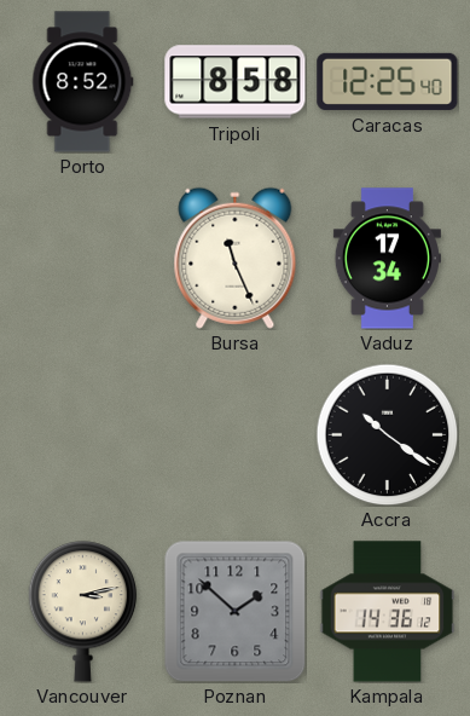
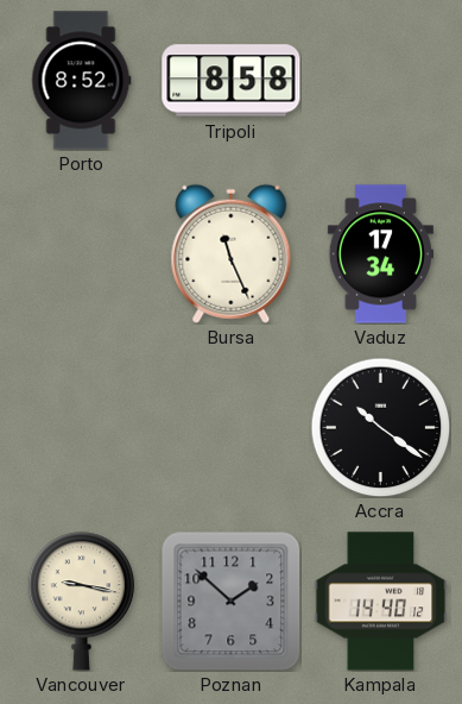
Caracas: 12:25 -> none
Vancouver: 3:13 -> 9:17
Kampala: 14:36 -> 14:40
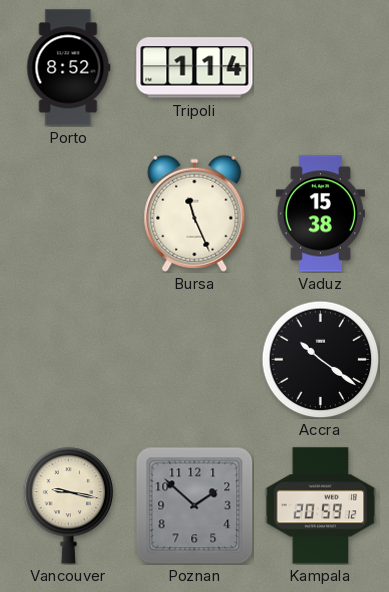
Tripoli: 8:58 -> 1:14
Vaduz: 17:34 -> 15:38
Kampala: 14:40 -> 20:59
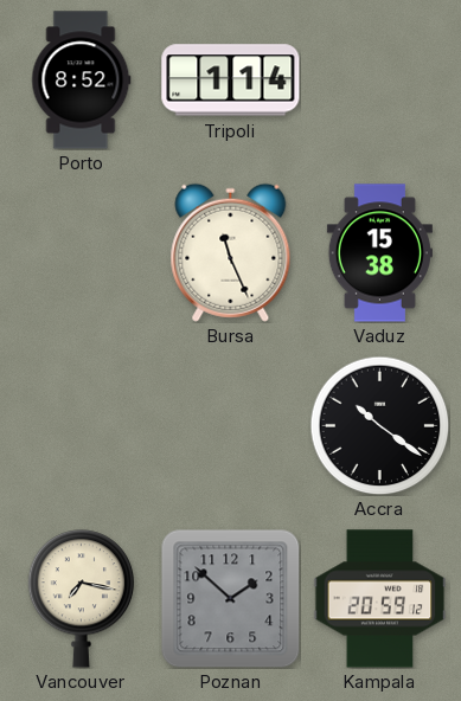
Vancouver: 9:17 -> 7:17
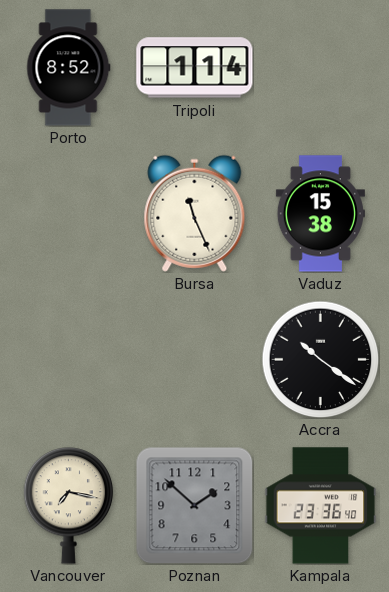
Kampala: 20:59 -> 23:36
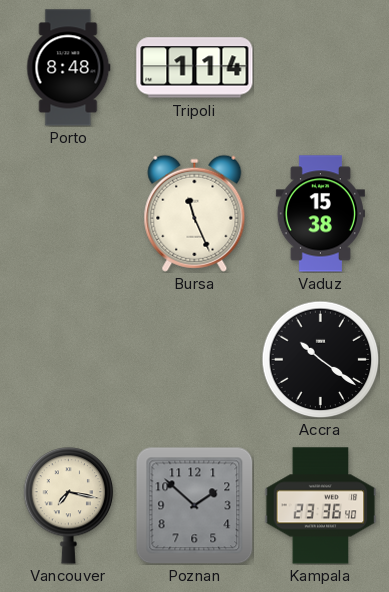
Porto: 8:52 -> 8:48
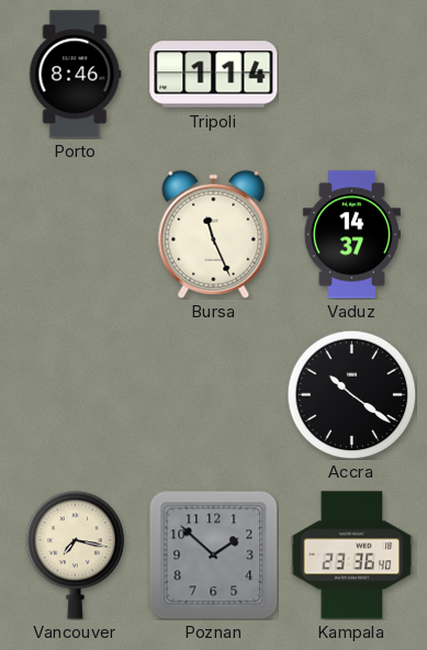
Porto: 8:48 -> 8:46
Vaduz: 15:38 -> 14:37
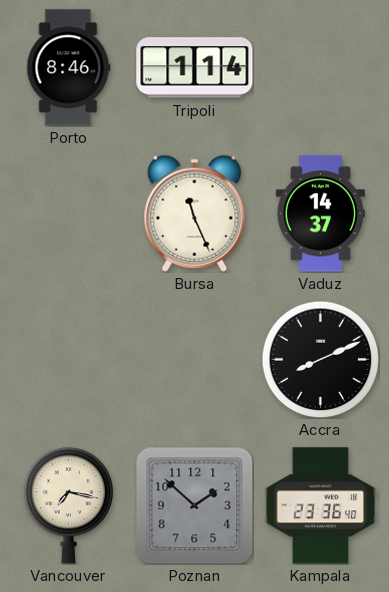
Accra: 10:21 -> 8:11
